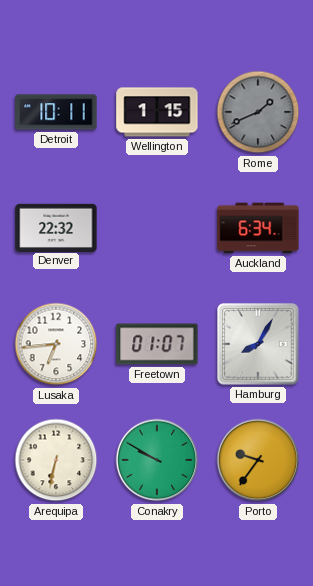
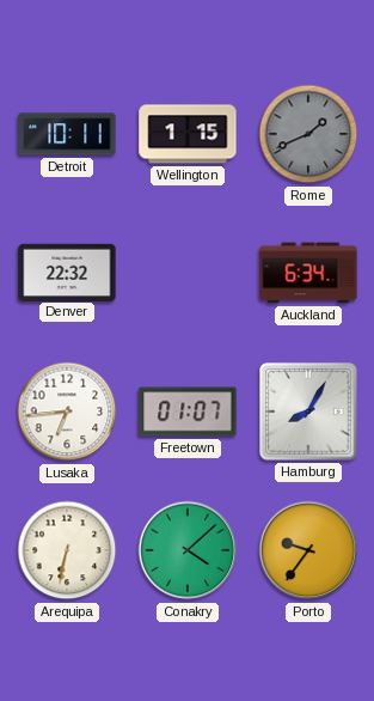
Conakry: 9:50 -> 4:08
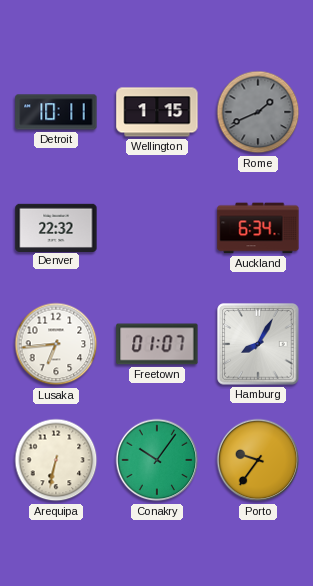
Conakry: 4:08 -> 10:06
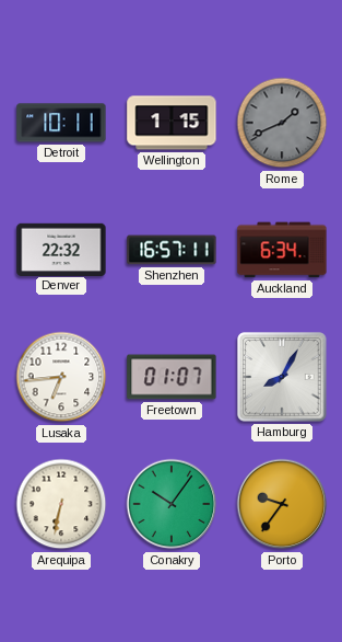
Shenzhen: none -> 16:57
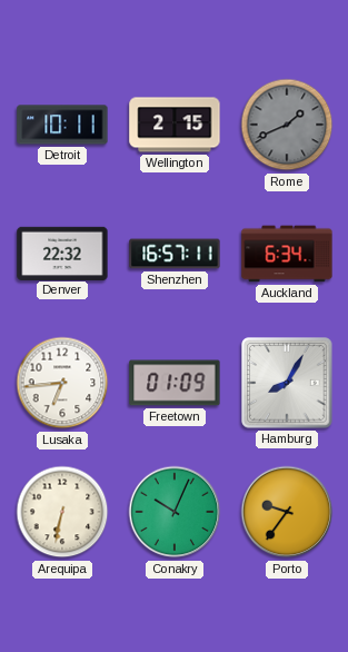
Wellington: 1:15 -> 2:15
Freetown: 01:07 -> 01:09
Conakry: 10:06 -> 10:04
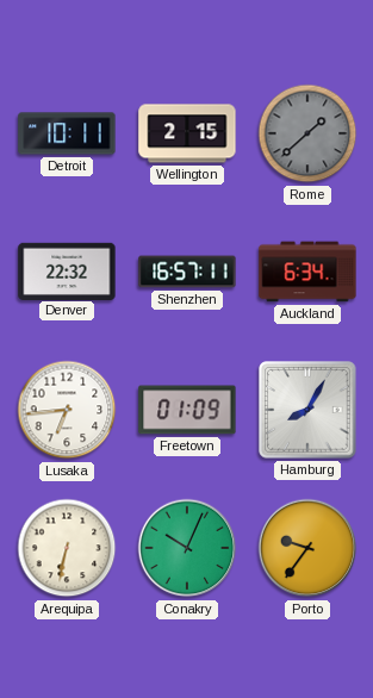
Rome: 1:41 -> 1:38
